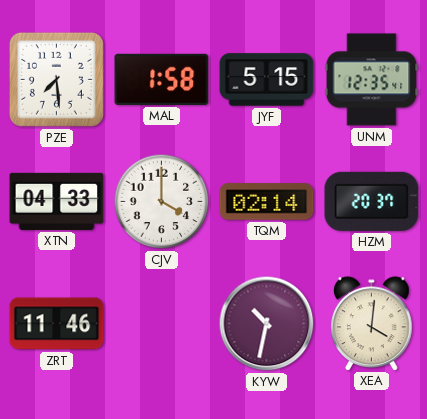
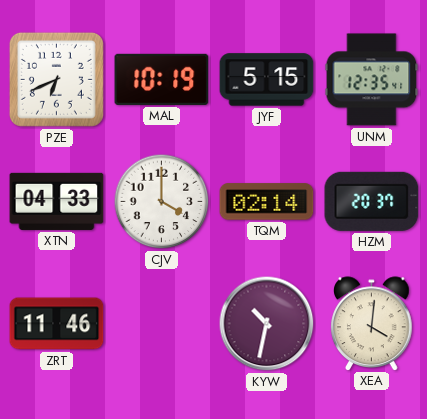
PZE: 7:29 -> 6:41
MAL: 1:58 -> 10:19
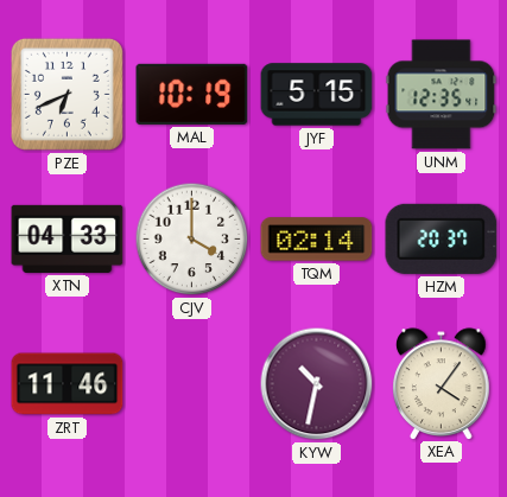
XEA: 4:01 -> 4:06
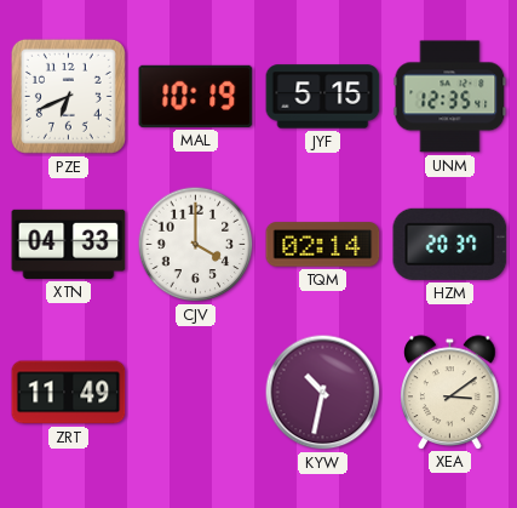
ZRT: 11:46 -> 11:49
XEA: 4:06 -> 3:09
